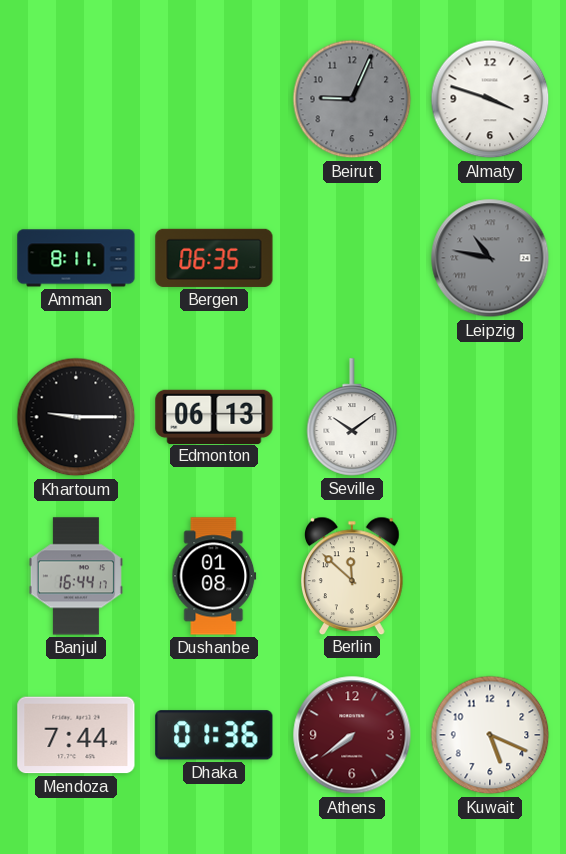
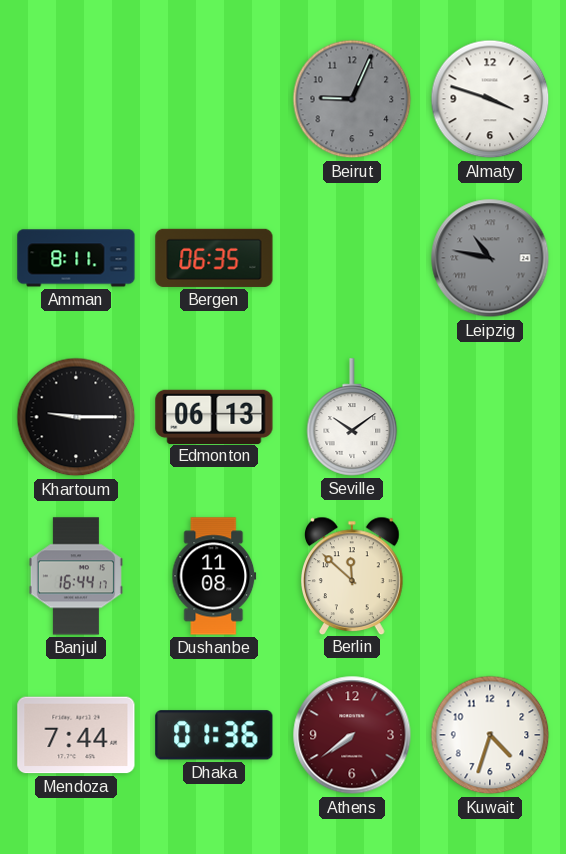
Dushanbe: 01:08 -> 11:08
Kuwait: 5:19 -> 4:33
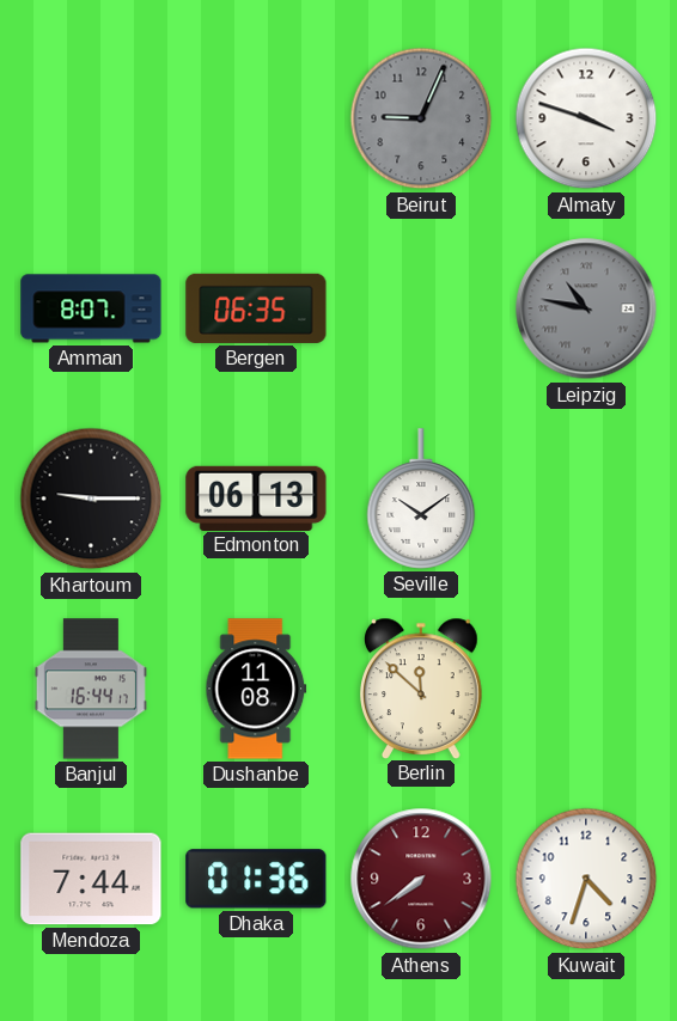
Amman: 8:11 -> 8:07
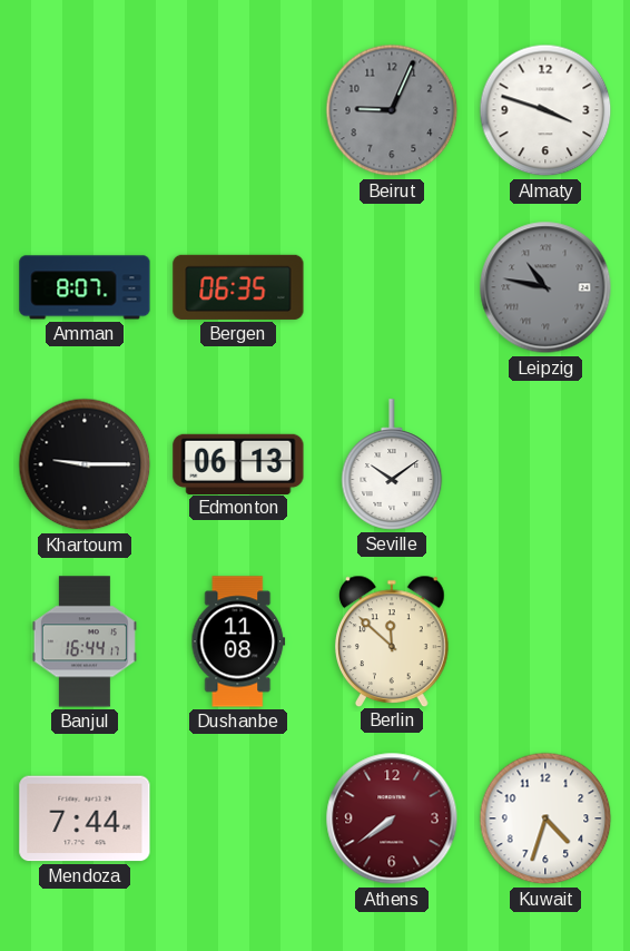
Dhaka: 01:36 -> none
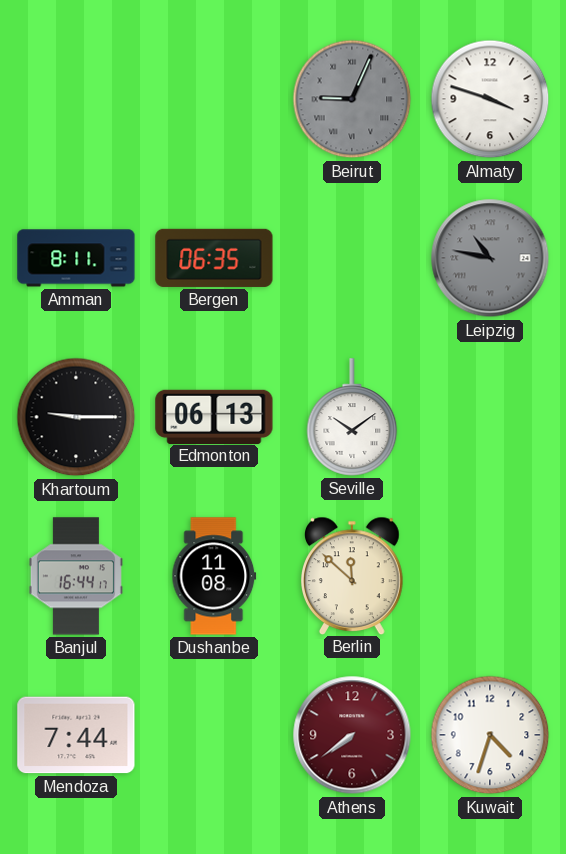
Beirut numerals: Arabic -> Roman
Amman: 8:07 -> 8:11
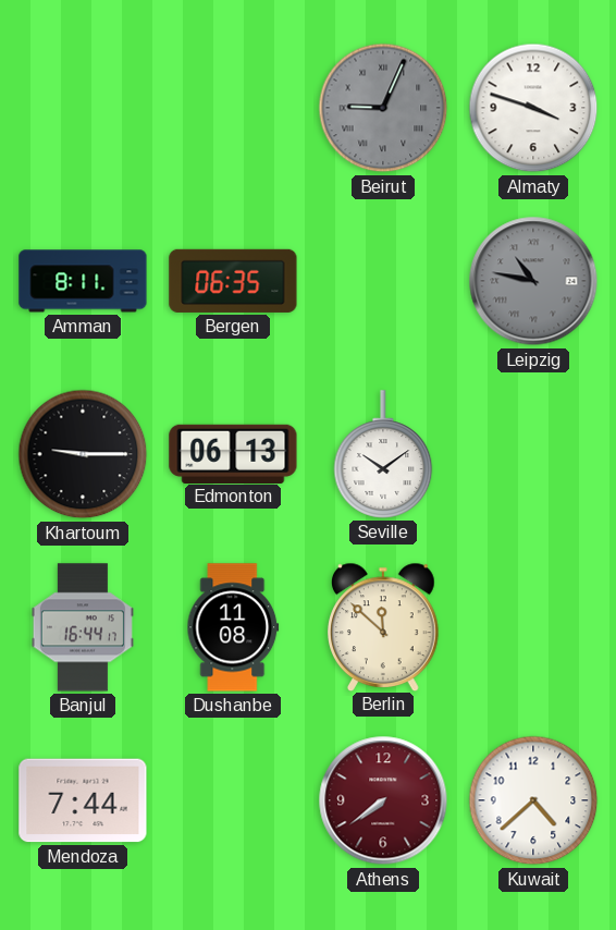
Kuwait: 4:33 -> 4:38
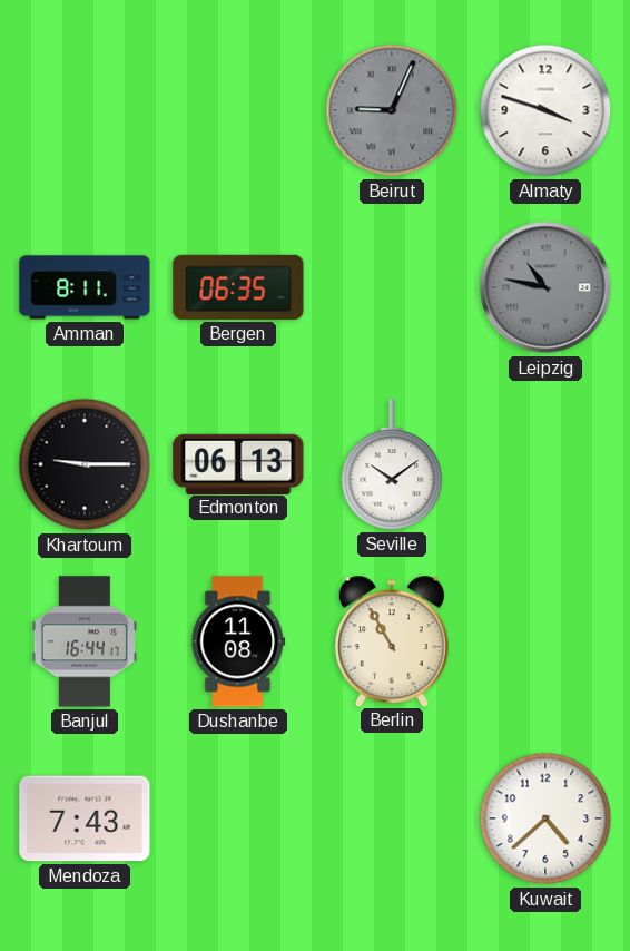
Berlin: 11:52 -> 10:55
Mendoza: 7:44 -> 7:43
Athens: 7:39 -> none
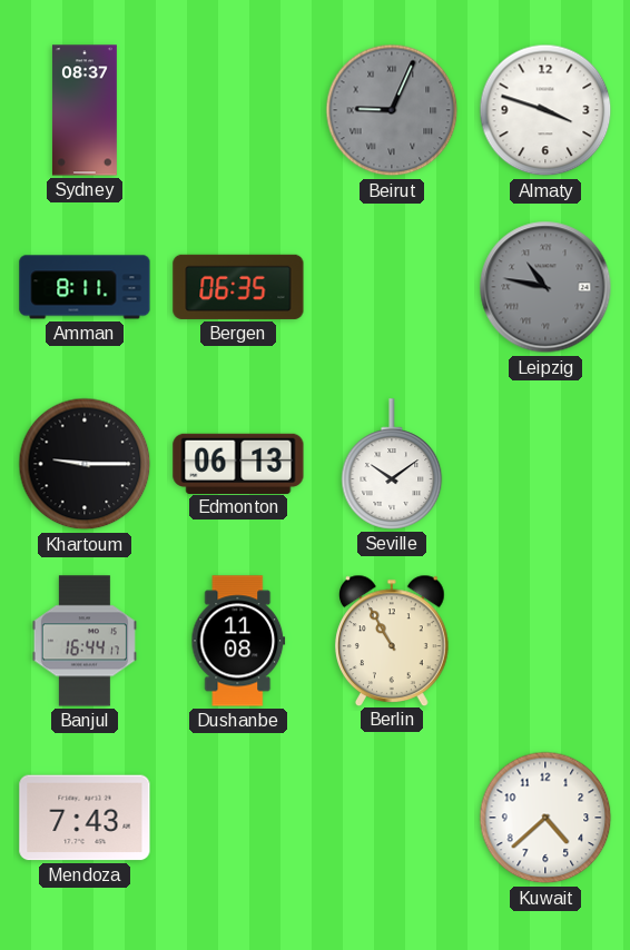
Sydney: none -> 08:37
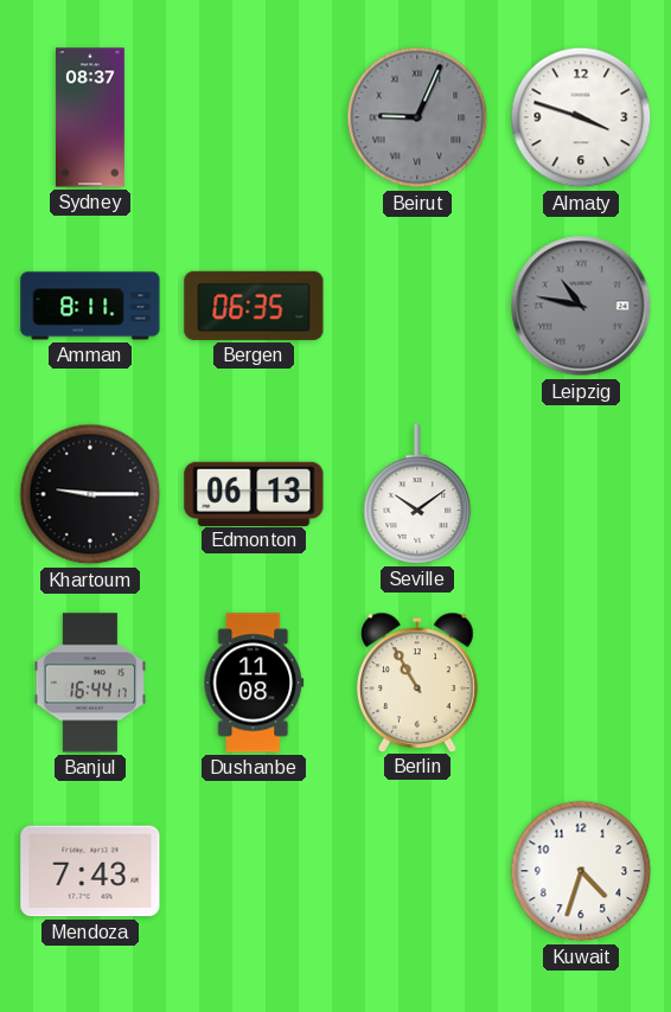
Kuwait: 4:38 -> 4:33
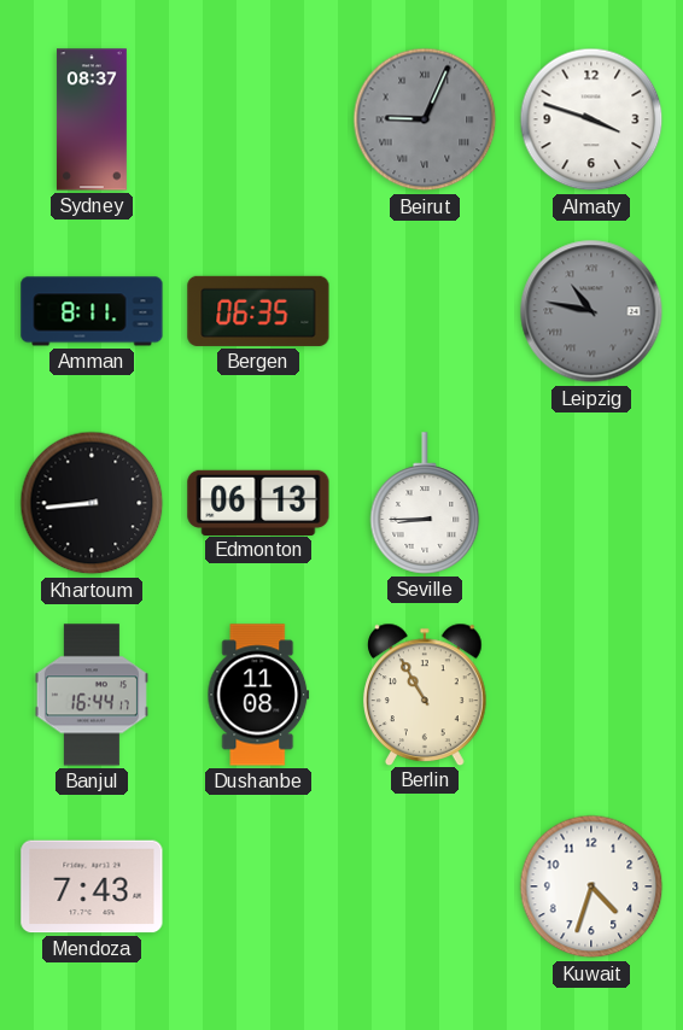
Khartoum: 9:15 -> 8:44
Seville: 10:09 -> 8:45
